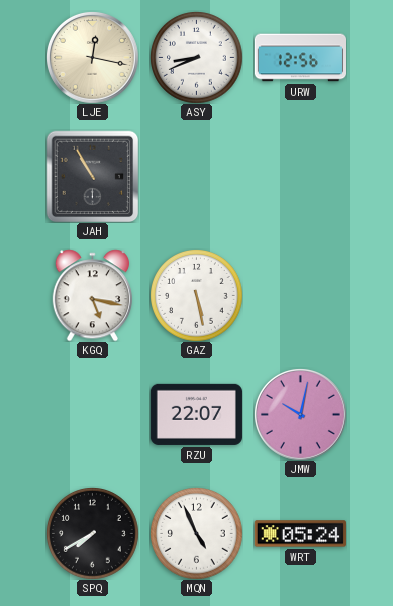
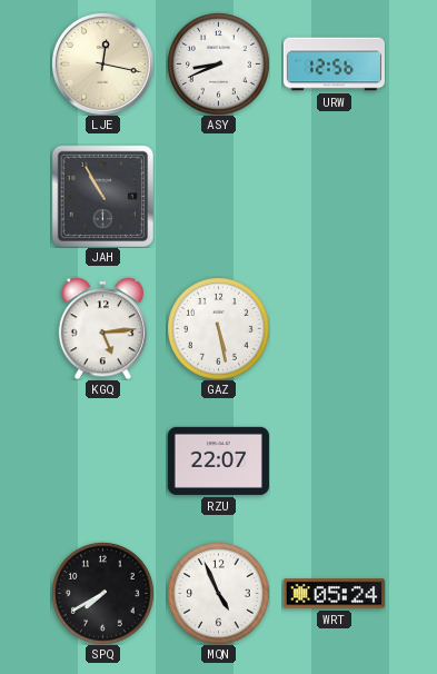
KGQ: 5:17 -> 5:14
JMW: 10:02 -> none
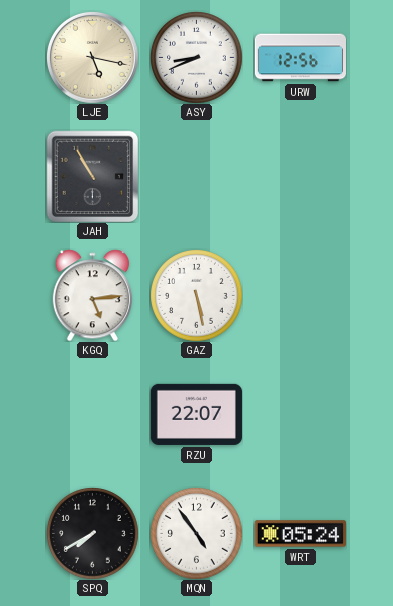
LJE: 12:17 -> 5:17
MQN: 4:56 -> 4:54
